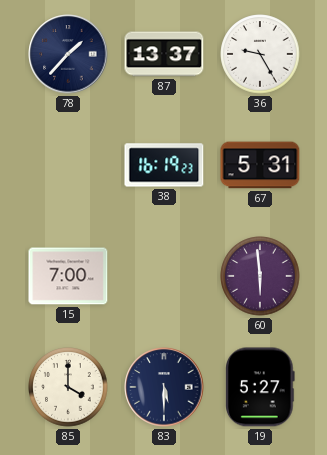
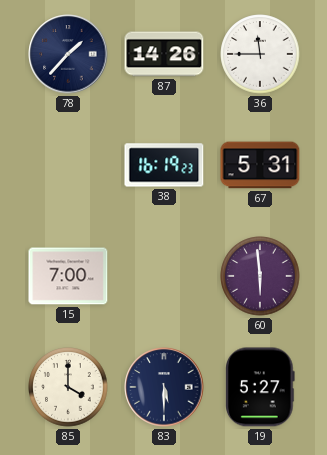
87: 13:37 -> 14:26
36: 9:25 -> 11:45
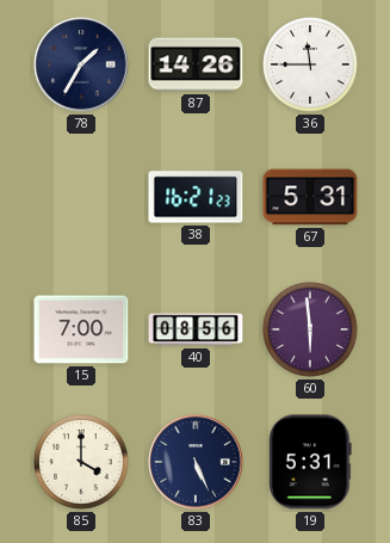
78: 1:37 -> 1:35
38: 16:19 -> 16:21
40: none -> 08:56
83: 5:30 -> 5:26
19: 5:27 -> 5:31
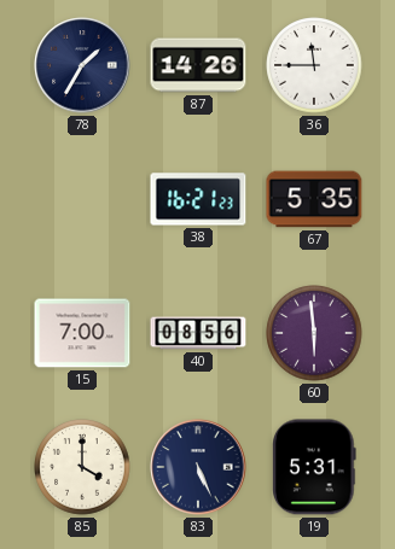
67: 5:31 -> 5:35
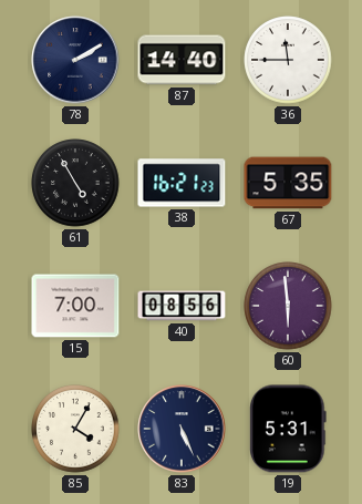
78: 1:35 -> 2:10
87: 14:26 -> 14:40
61: none -> 4:55
85: 4:00 -> 4:05
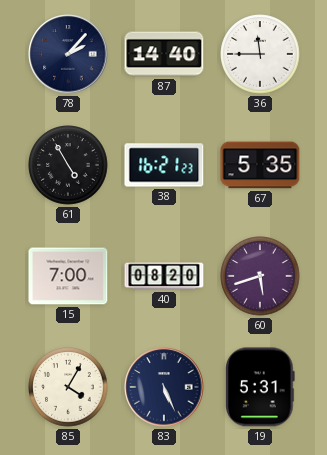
78: 2:10 -> 2:07
40: 08:56 -> 08:20
60: 5:59 -> 5:42
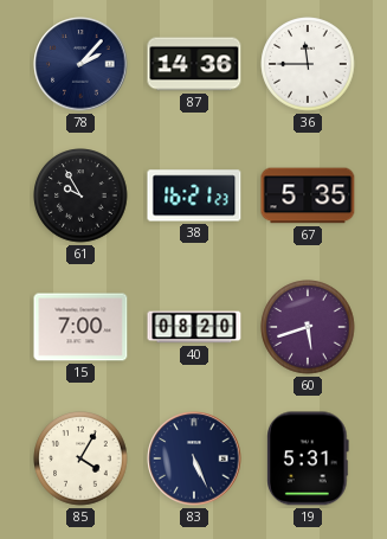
87: 14:40 -> 14:36
61: 4:55 -> 9:55
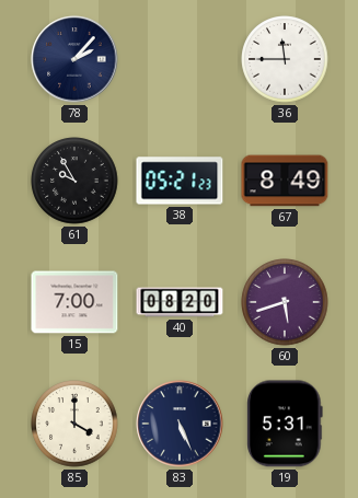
87: 14:36 -> none
38: 16:21 -> 05:21
67: 5:35 -> 8:49
85: 4:05 -> 4:00
